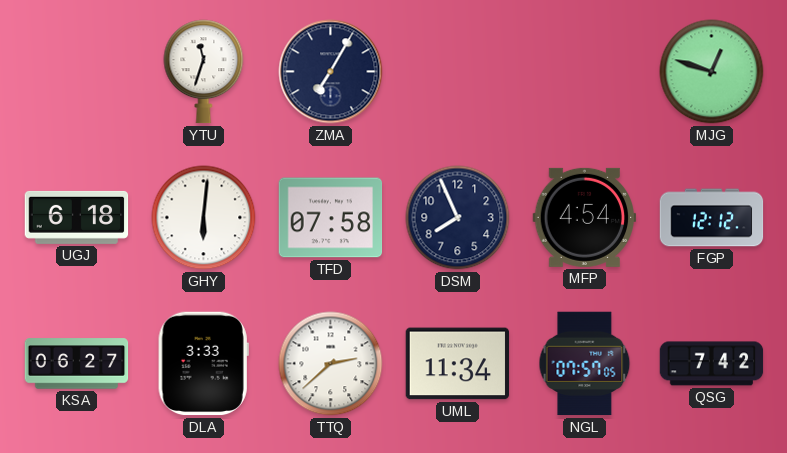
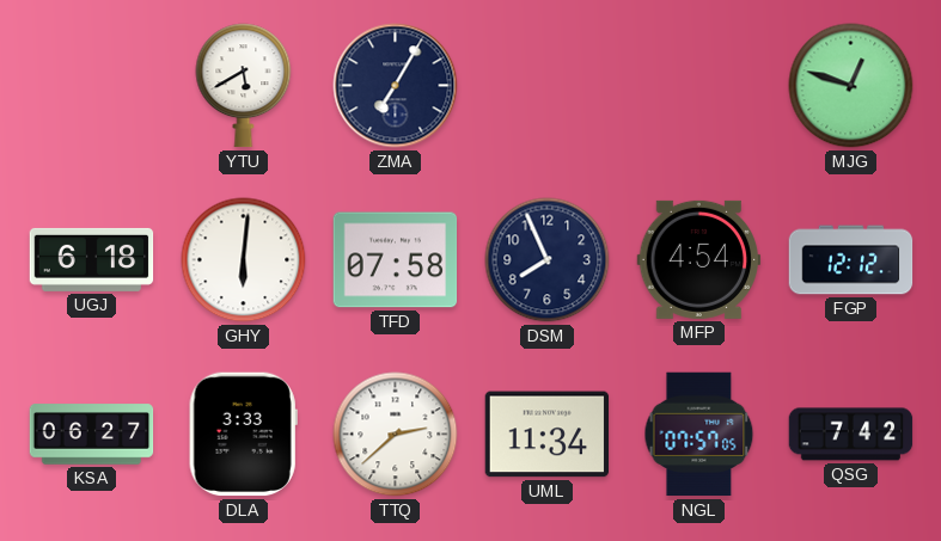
YTU: 11:33 -> 5:40
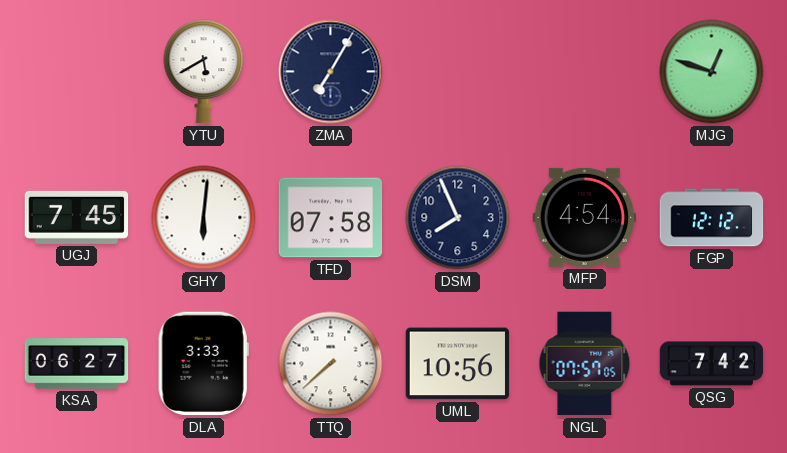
UGJ: 6:18 -> 7:45
TTQ: 2:38 -> 7:38
UML: 11:34 -> 10:56
